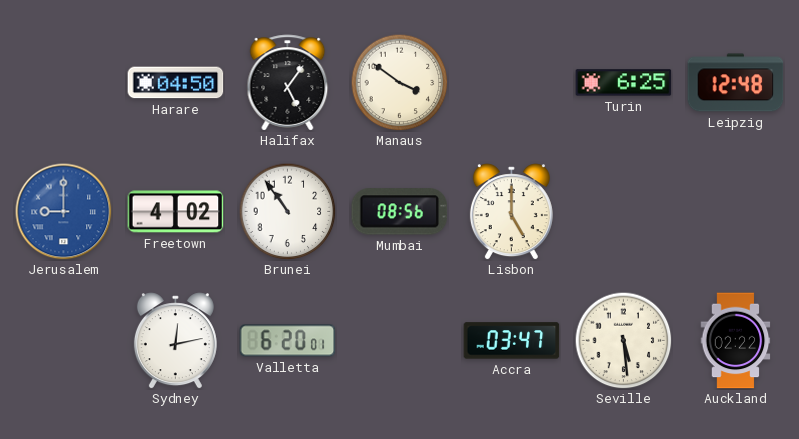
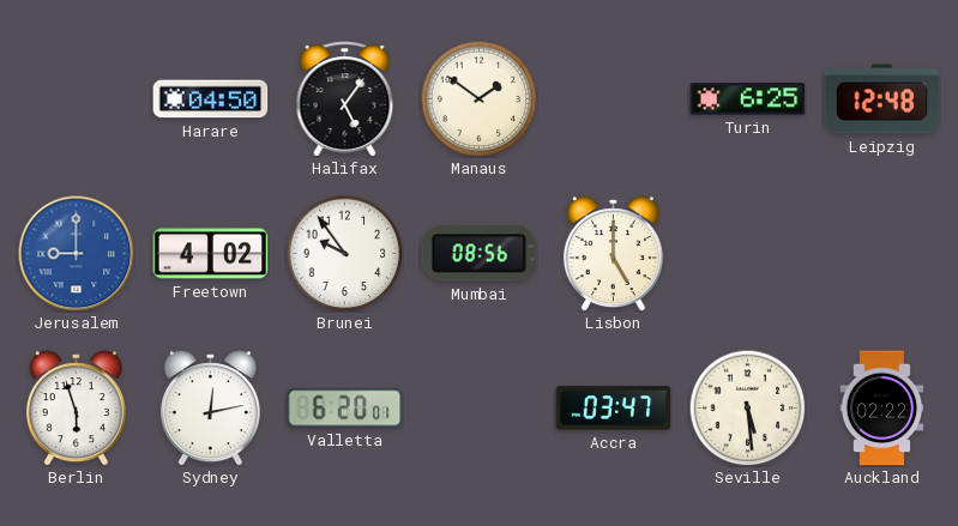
Manaus: 3:51 -> 1:51
Brunei: 10:54 -> 9:54
Berlin: none -> 5:57
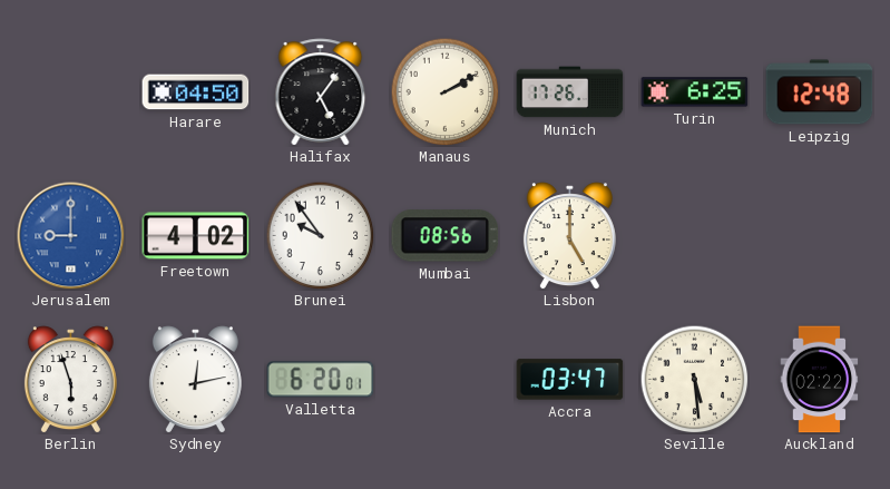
Manaus: 1:51 -> 2:10
Munich: none -> 17:26
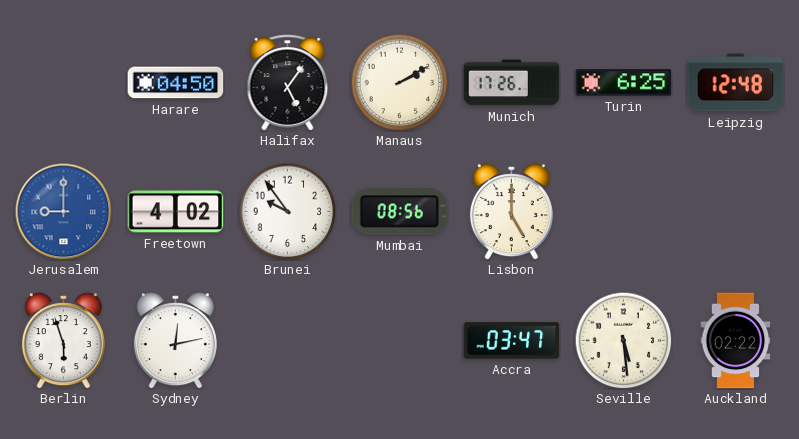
Valletta: 6:20 -> none
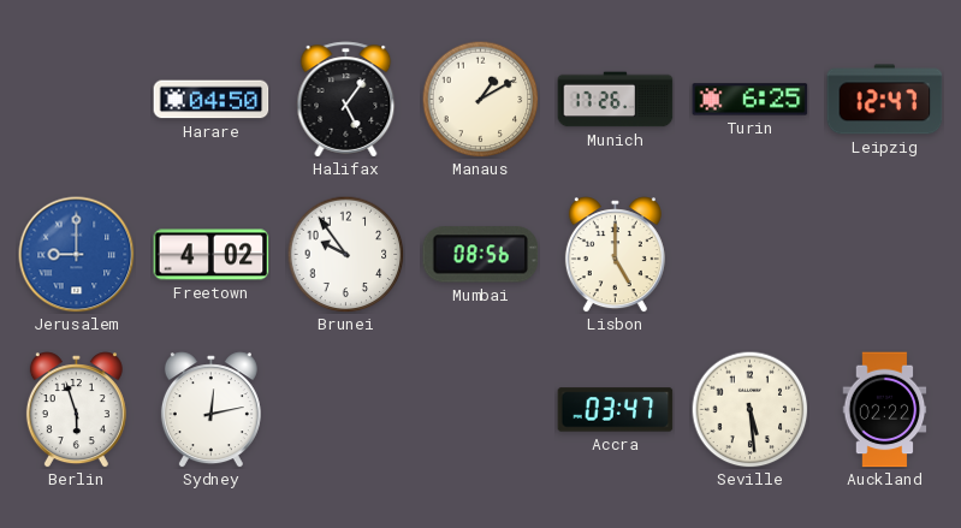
Manaus: 2:10 -> 1:10
Leipzig: 12:48 -> 12:47
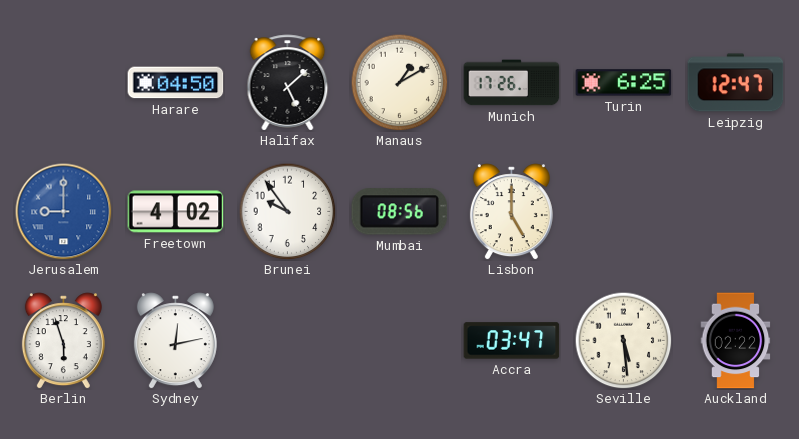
Halifax: 5:06 -> 5:08
